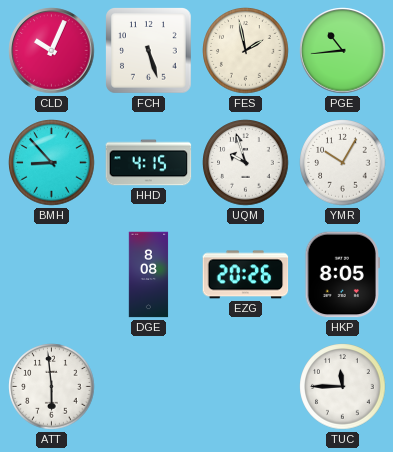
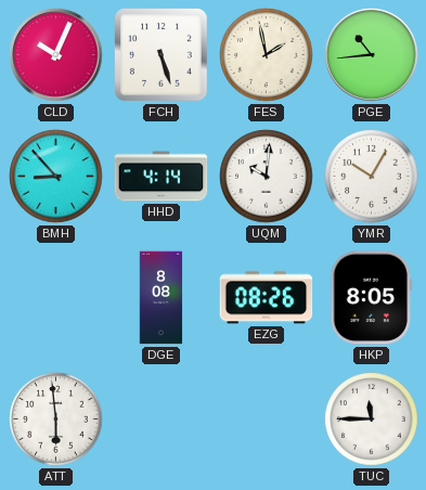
HHD: 4:15 -> 4:14
UQM: 9:57 -> 10:01
EZG: 20:26 -> 08:26
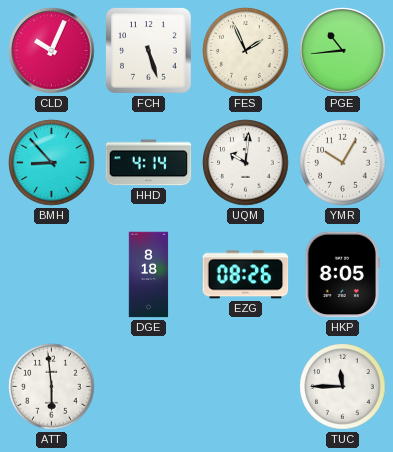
FES: 1:58 -> 1:56
DGE: 8:08 -> 8:18
